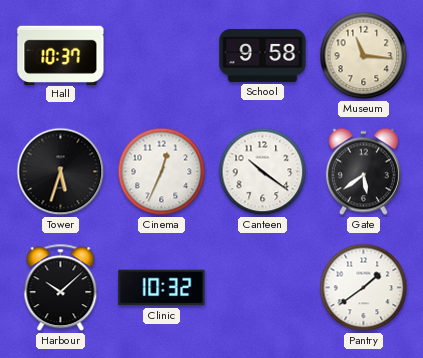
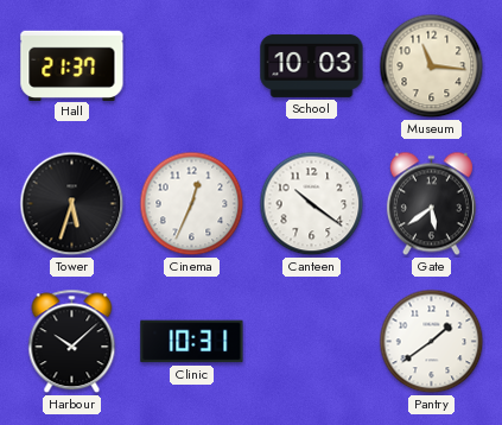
Hall: 10:37 -> 21:37
School: 9:58 -> 10:03
Clinic: 10:32 -> 10:31
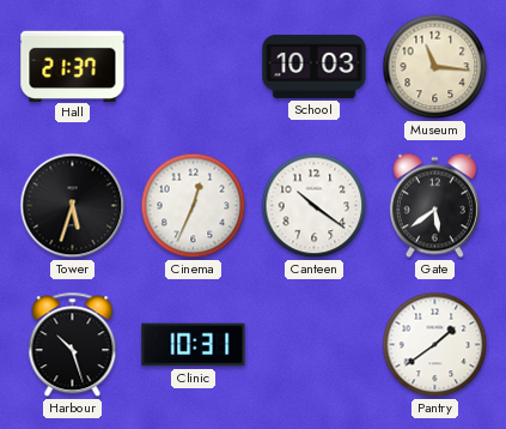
Harbour: 10:08 -> 10:27
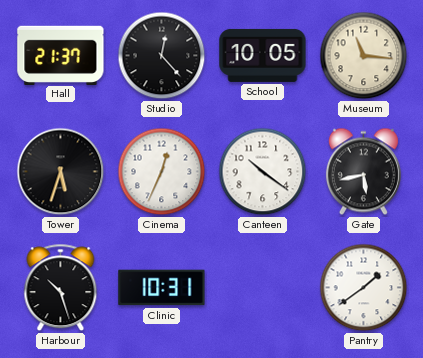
Studio: none -> 12:23
School: 10:03 -> 10:05
Gate: 5:39 -> 5:43
